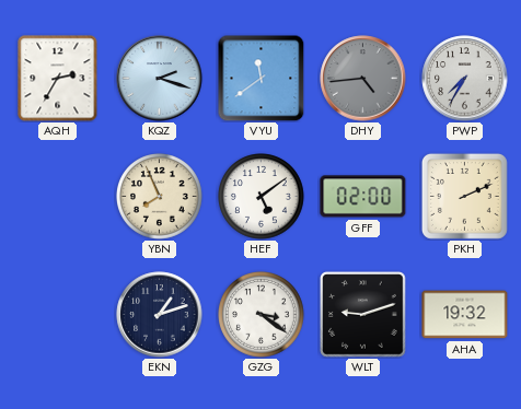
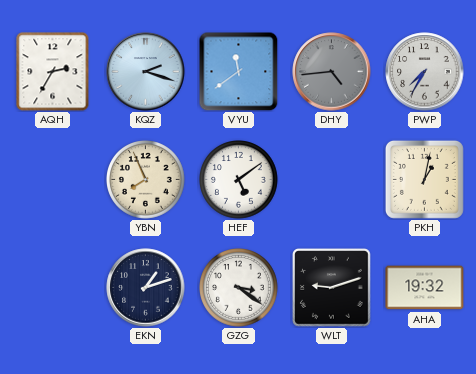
GFF: 02:00 -> none
PKH: 2:11 -> 1:02
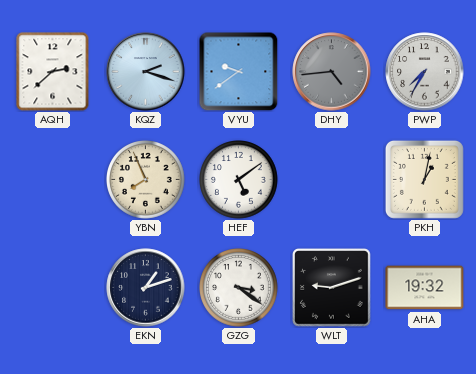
AQH: 2:35 -> 2:38
VYU: 11:39 -> 9:39
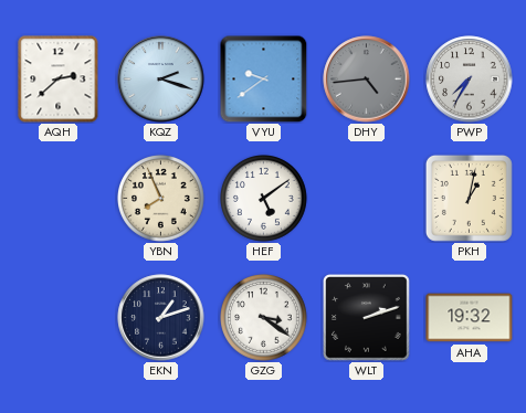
WLT: 9:12 -> 2:12
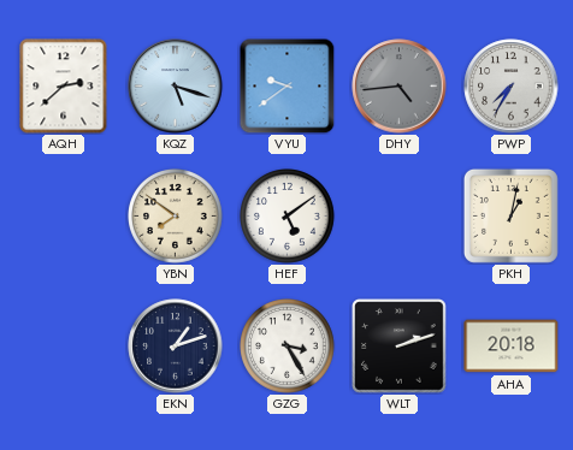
KQZ: 2:18 -> 5:18
YBN: 7:56 -> 7:51
GZG: 3:21 -> 3:25
AHA: 19:32 -> 20:18
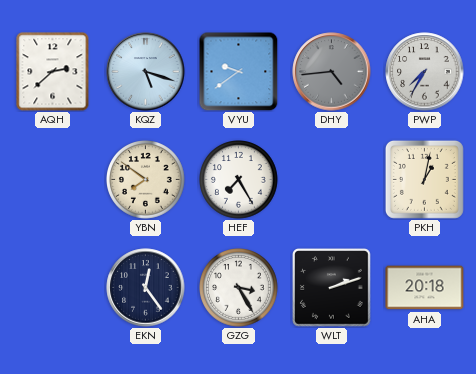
HEF: 5:09 -> 7:25
EKN: 1:12 -> 12:24
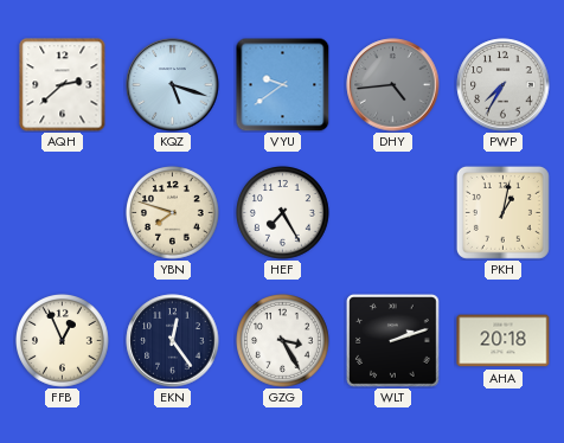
YBN: 7:51 -> 7:48
FFB: none -> 12:56
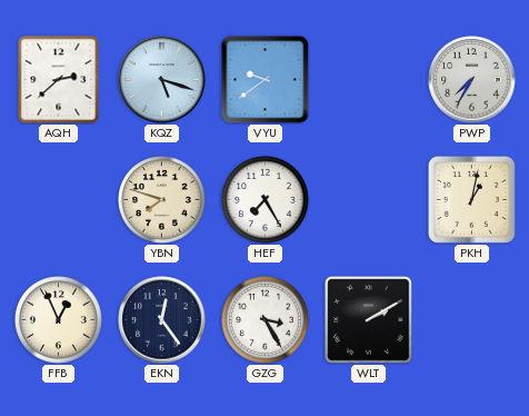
DHY: 4:44 -> none
WLT: 2:12 -> 2:10
AHA: 20:18 -> none
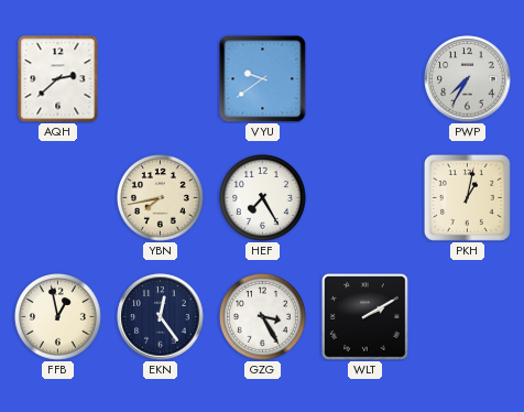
KQZ: 5:18 -> none
YBN: 7:48 -> 7:43
FFB: 12:56 -> 12:58
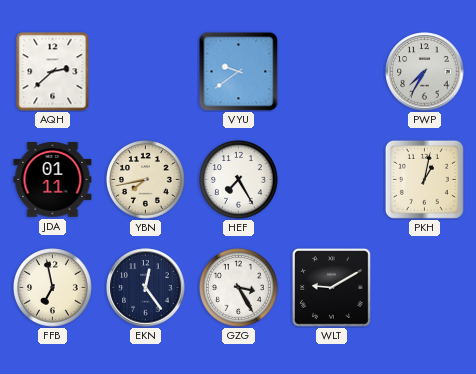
JDA: none -> 01:11
FFB: 12:58 -> 6:58
WLT: 2:10 -> 9:10
